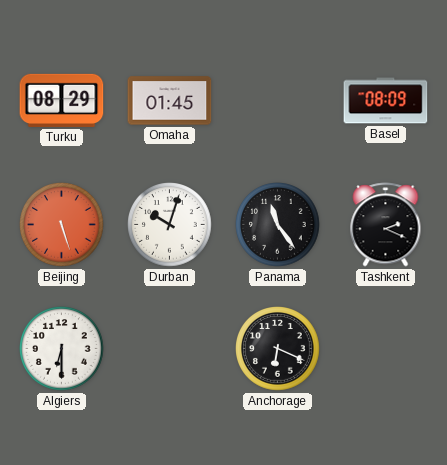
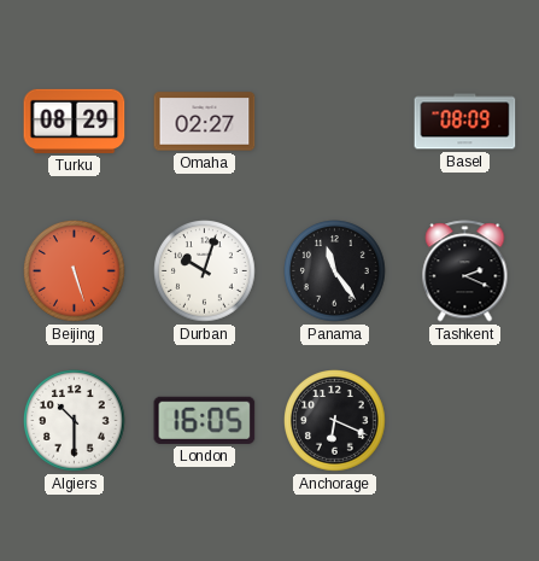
Omaha: 01:45 -> 02:27
Algiers: 6:30 -> 10:30
London: none -> 16:05
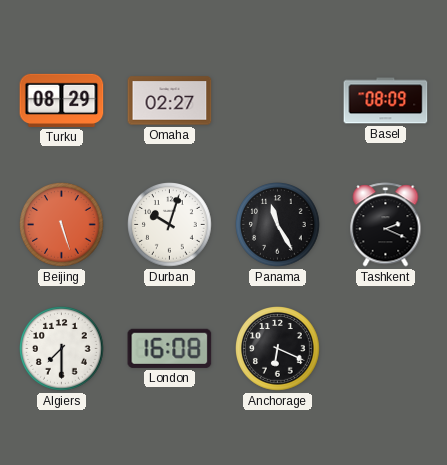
Panama: 11:24 -> 11:25
Algiers: 10:30 -> 7:30
London: 16:05 -> 16:08
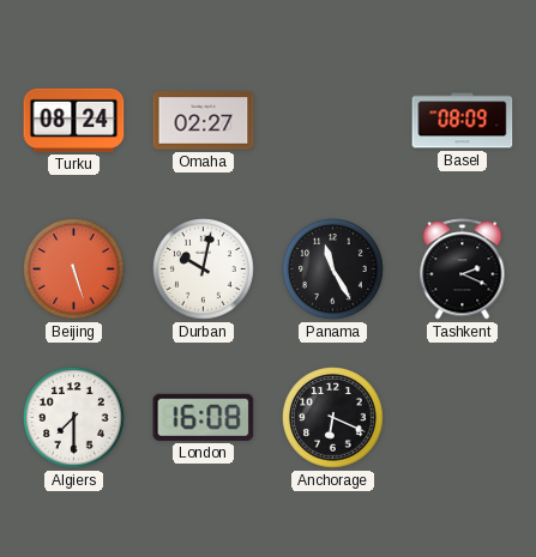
Turku: 08:29 -> 08:24
Durban: 10:03 -> 10:02
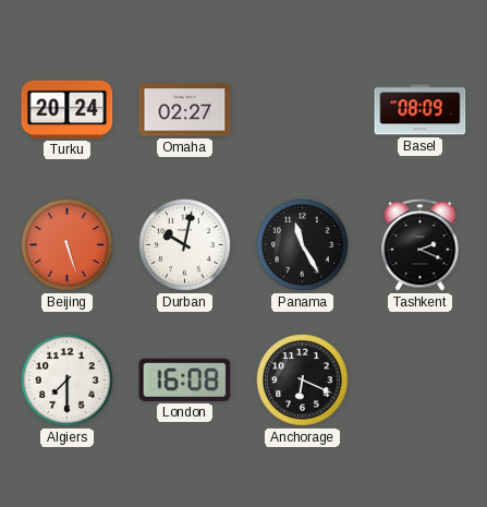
Turku: 08:24 -> 20:24
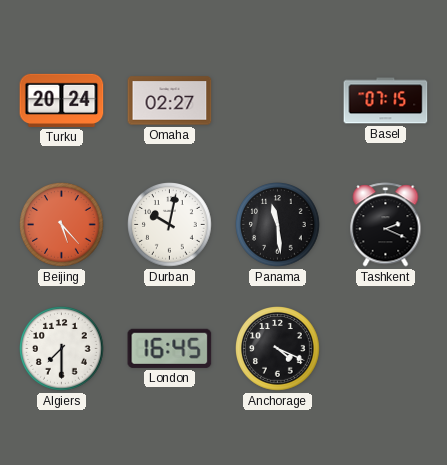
Basel: 08:09 -> 07:15
Beijing: 5:27 -> 5:23
Panama: 11:25 -> 11:29
London: 16:08 -> 16:45
Anchorage: 6:19 -> 4:19
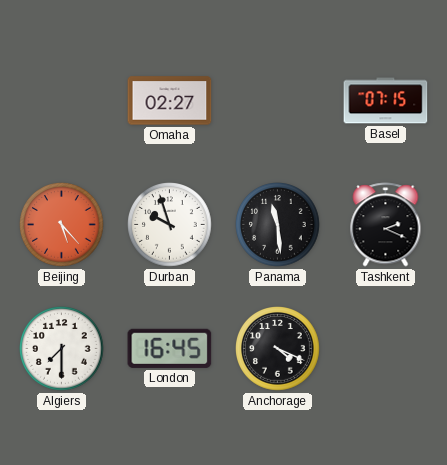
Turku: 20:24 -> none
Durban: 10:02 -> 9:57
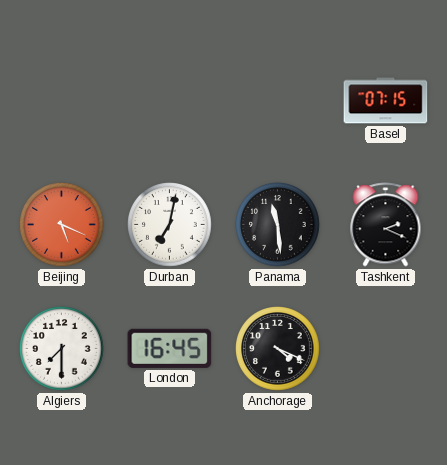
Omaha: 02:27 -> none
Beijing: 5:23 -> 5:19
Durban: 9:57 -> 7:02
